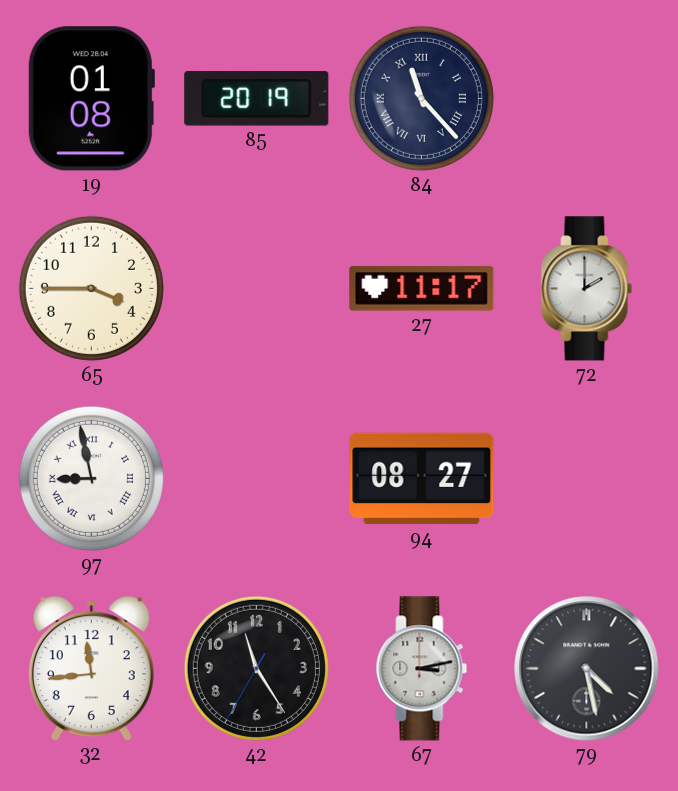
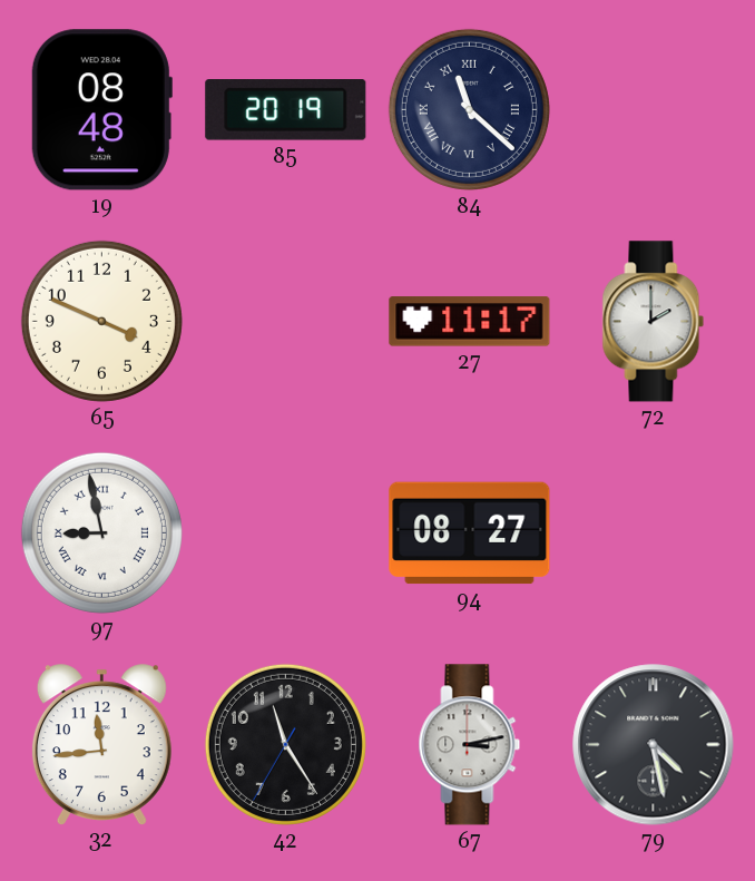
19: 01:08 -> 08:48
84: 11:23 -> 11:22
65: 3:45 -> 3:49
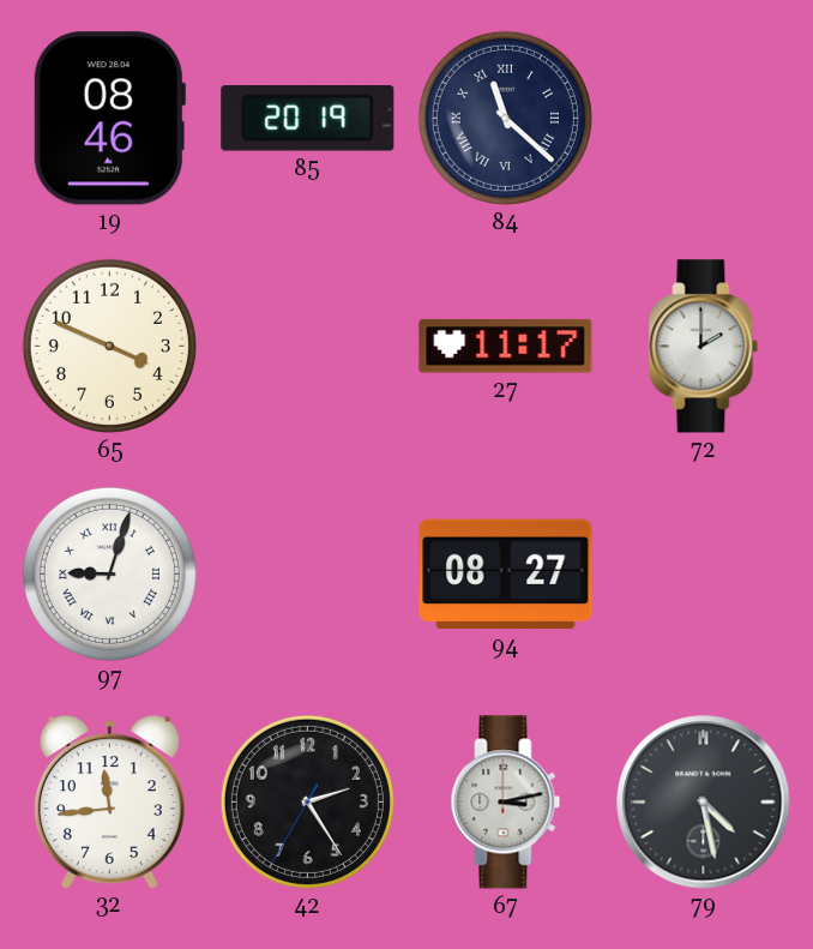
19: 08:48 -> 08:46
97: 8:58 -> 9:03
42: 11:24 -> 2:24
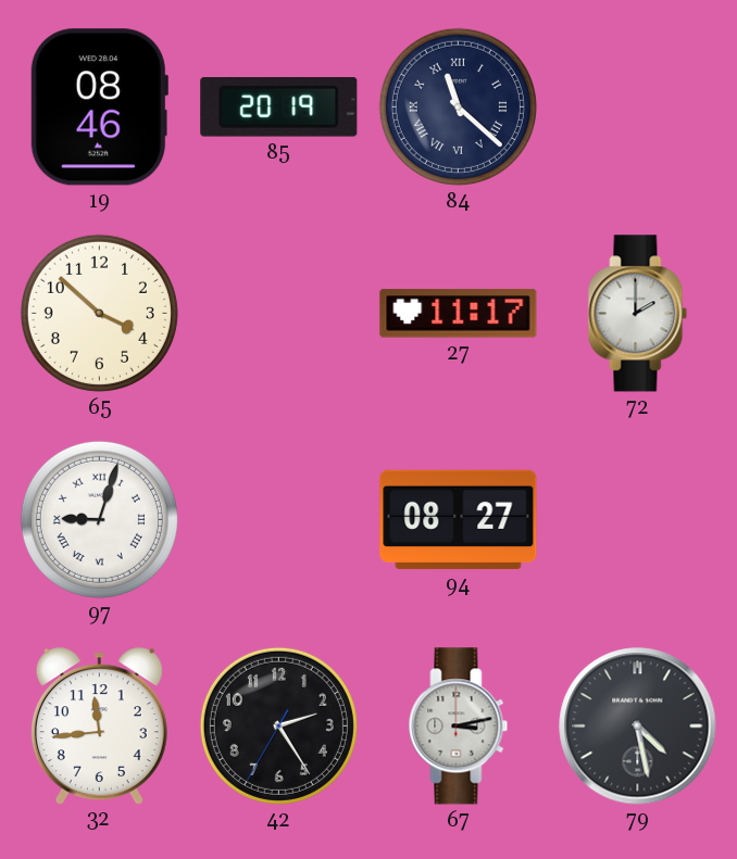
65: 3:49 -> 3:52
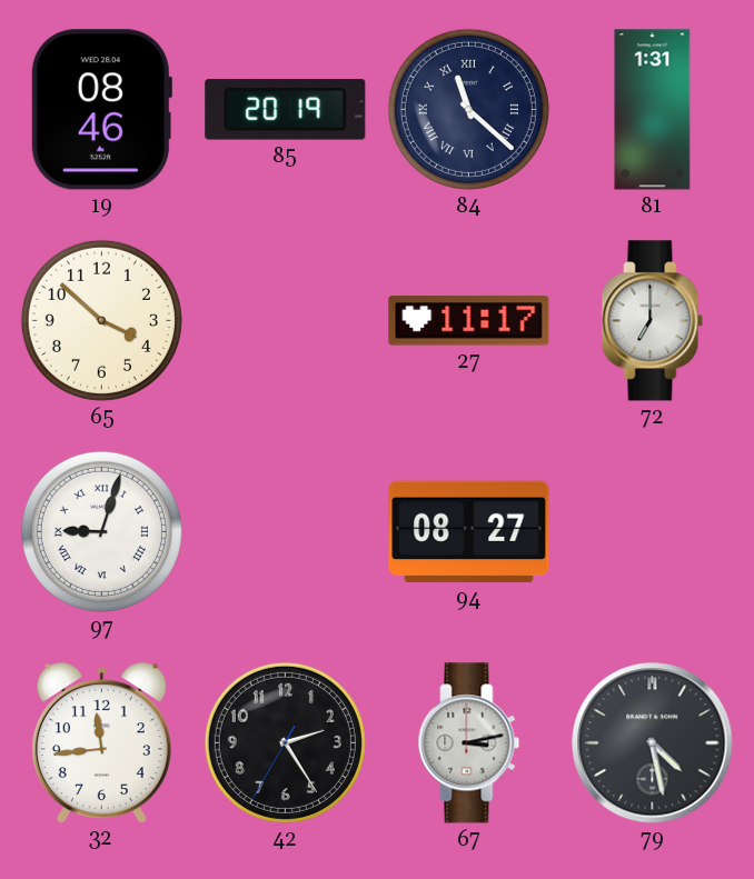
81: none -> 1:31
72: 2:00 -> 7:00
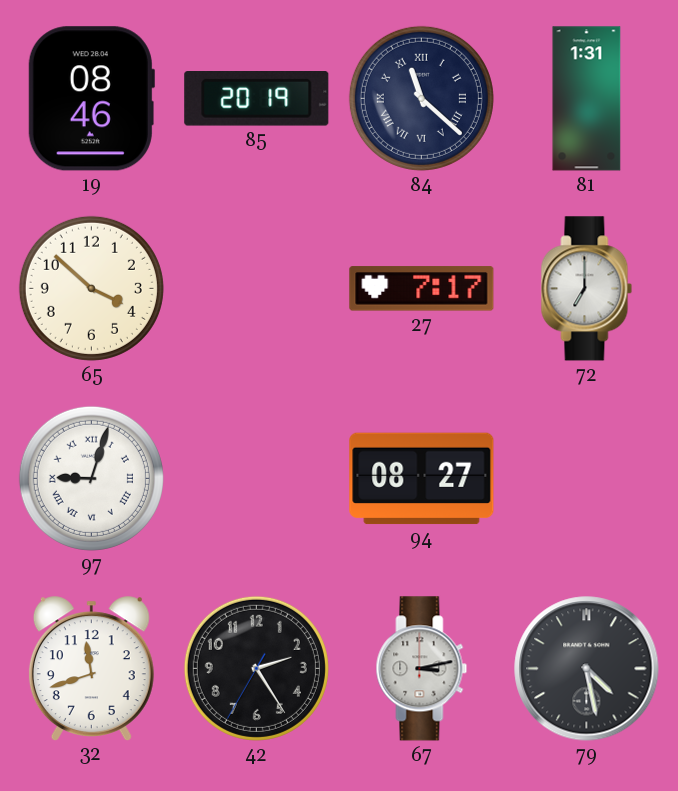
27: 11:17 -> 7:17
32: 11:44 -> 11:42
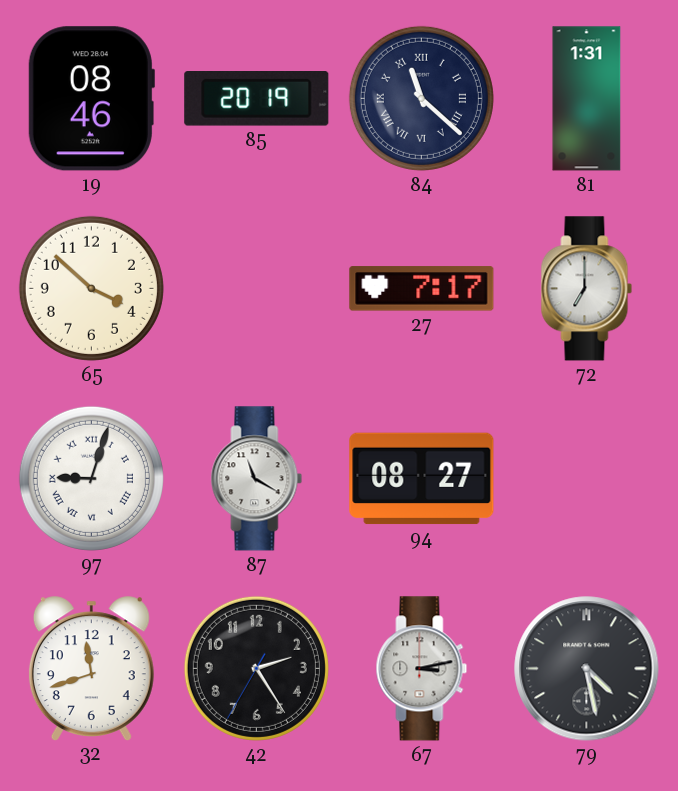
87: none -> 11:20
